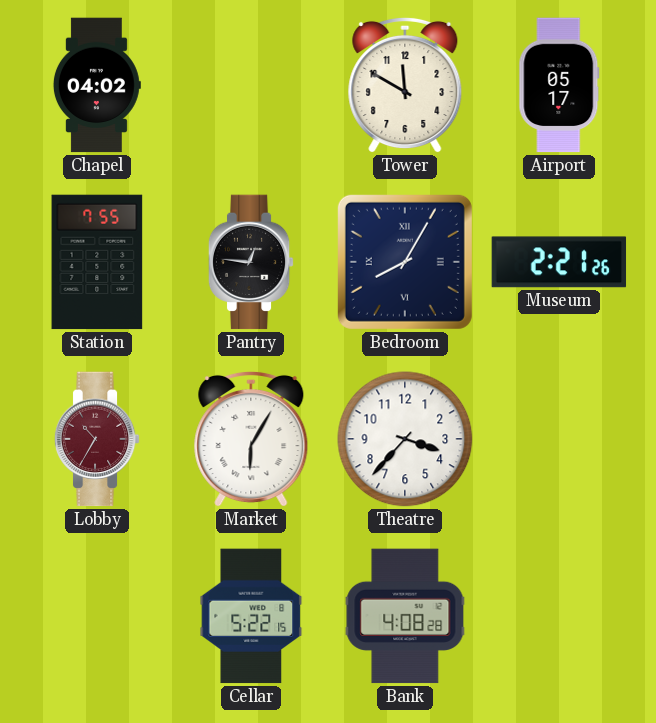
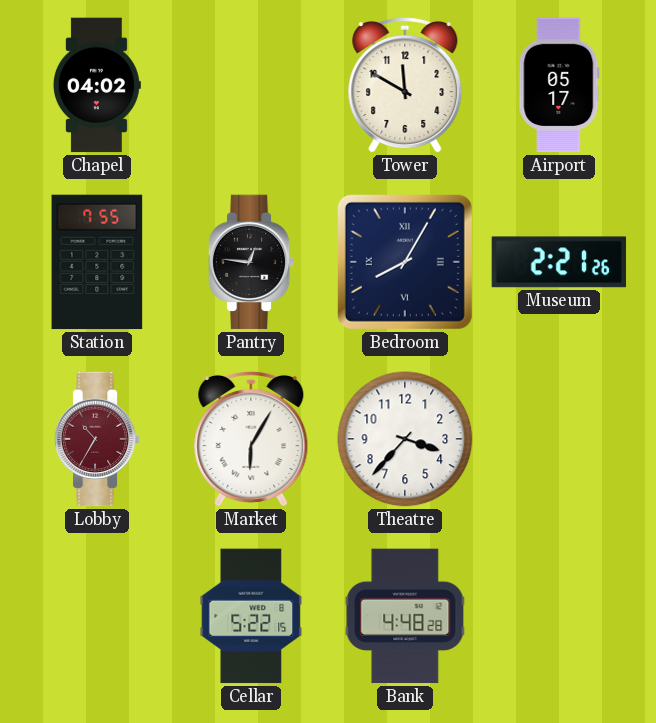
Bank: 4:08 -> 4:48
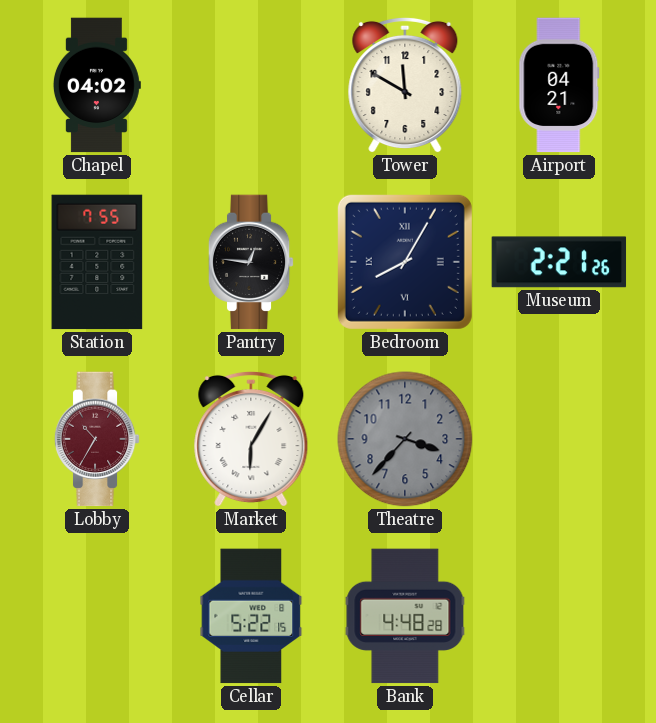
Airport: 05:17 -> 04:21
Theatre dial: white -> grey
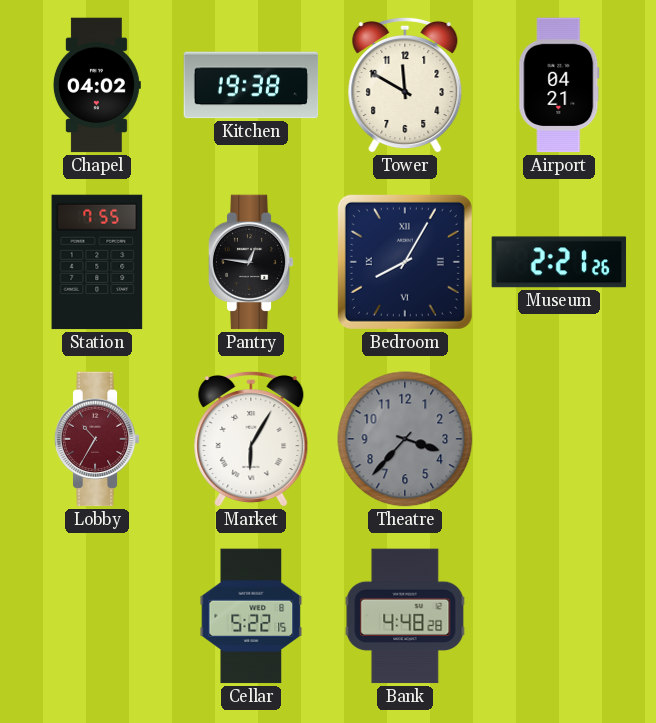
Kitchen: none -> 19:38
